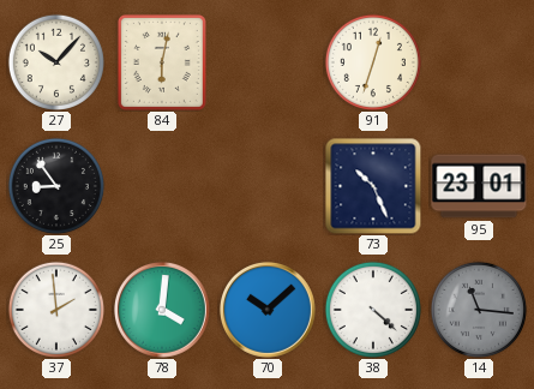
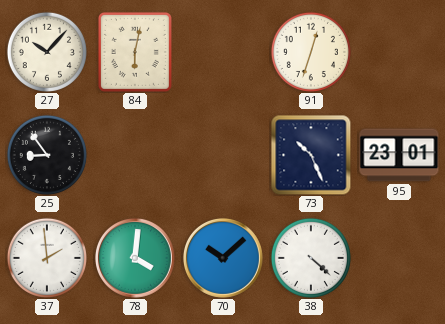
14: 11:16 -> none
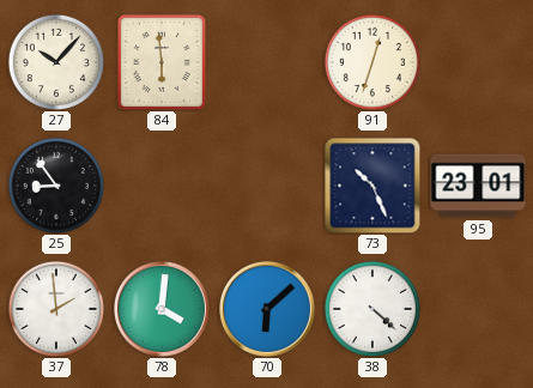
84: 6:02 -> 5:59
70: 10:08 -> 6:08
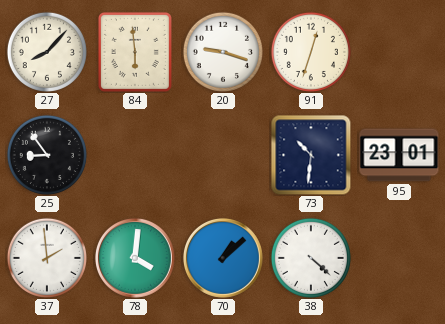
27: 10:07 -> 8:07
20: none -> 9:18
73: 10:26 -> 10:31
70: 6:08 -> 1:08
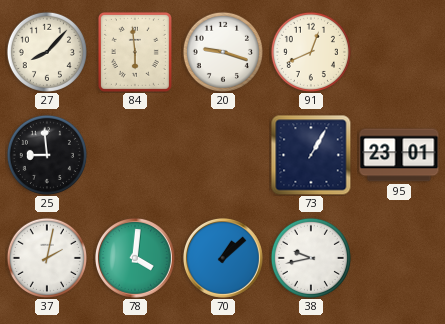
91: 12:33 -> 12:41
25: 8:54 -> 8:59
73: 10:31 -> 1:05
37: 1:59 -> 2:02
38: 4:22 -> 9:43
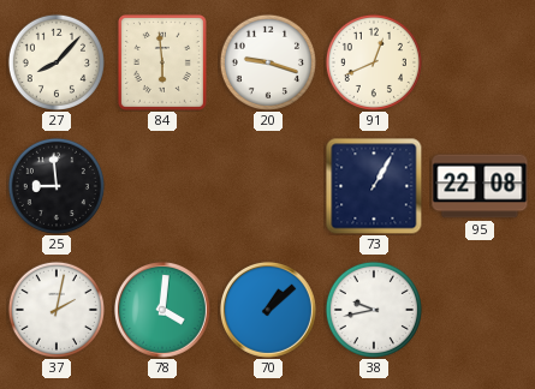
95: 23:01 -> 22:08
